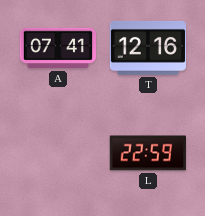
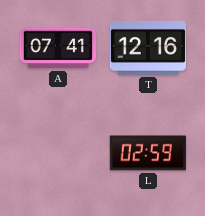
L: 22:59 -> 02:59
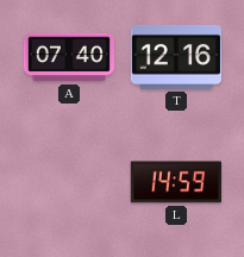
A: 07:41 -> 07:40
L: 02:59 -> 14:59
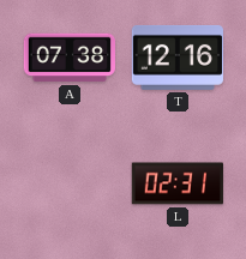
A: 07:40 -> 07:38
L: 14:59 -> 02:31
